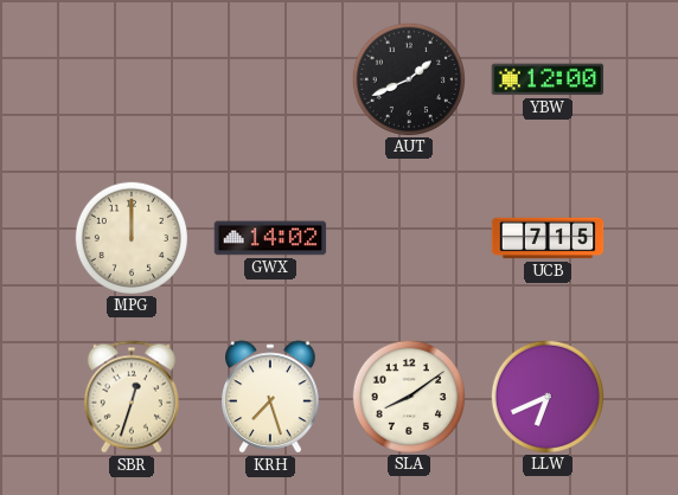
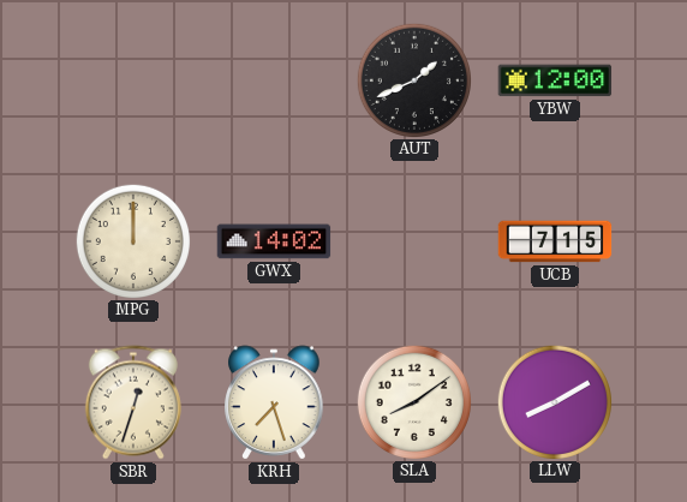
LLW: 6:41 -> 8:10
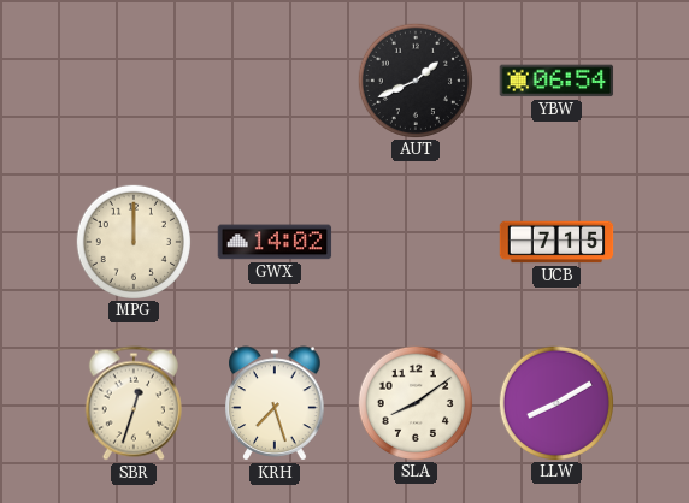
YBW: 12:00 -> 06:54
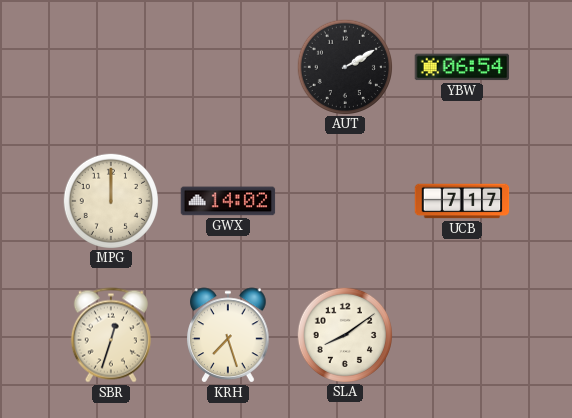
AUT: 1:41 -> 2:10
UCB: 7:15 -> 7:17
LLW: 8:10 -> none
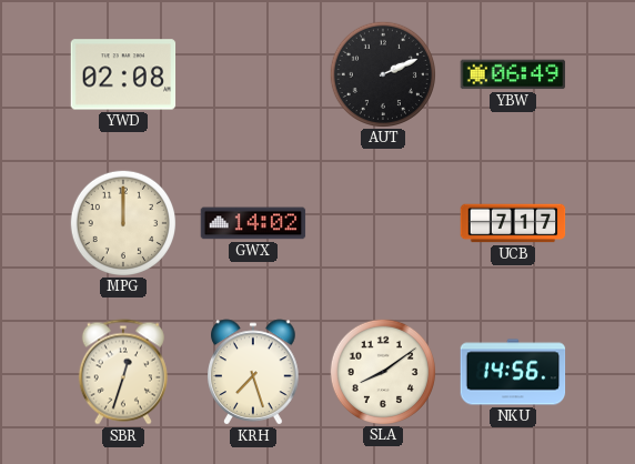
YWD: none -> 02:08
AUT: 2:10 -> 2:11
YBW: 06:54 -> 06:49
NKU: none -> 14:56
